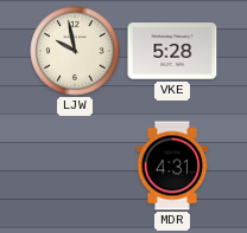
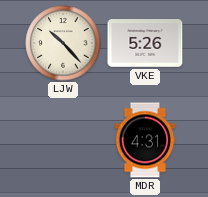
LJW: 9:58 -> 10:23
VKE: 5:28 -> 5:26
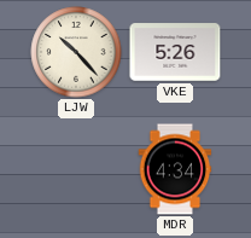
MDR: 4:31 -> 4:34
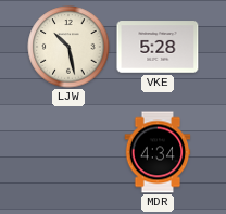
LJW: 10:23 -> 10:28
VKE: 5:26 -> 5:28
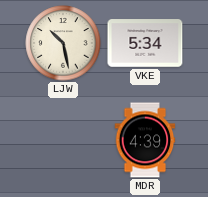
VKE: 5:28 -> 5:34
MDR: 4:34 -> 4:39
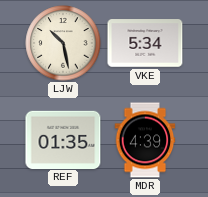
REF: none -> 01:35
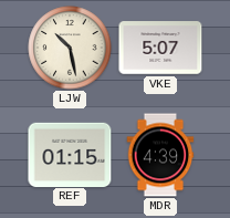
VKE: 5:34 -> 5:07
REF: 01:35 -> 01:15
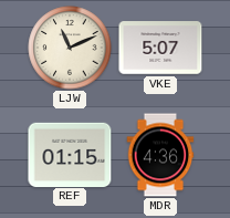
LJW: 10:28 -> 11:11
MDR: 4:39 -> 4:36
